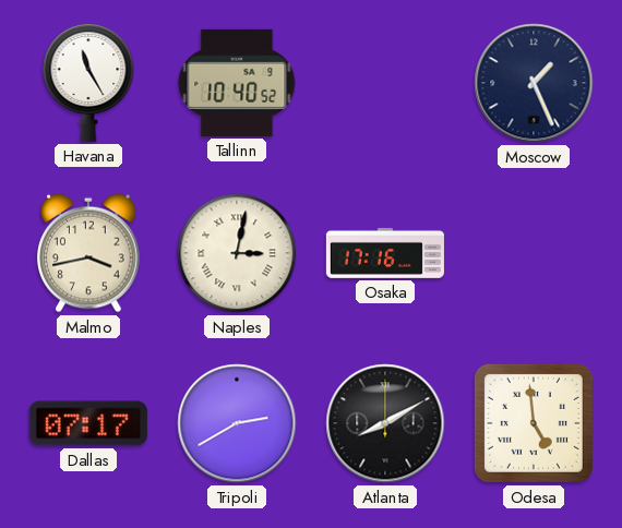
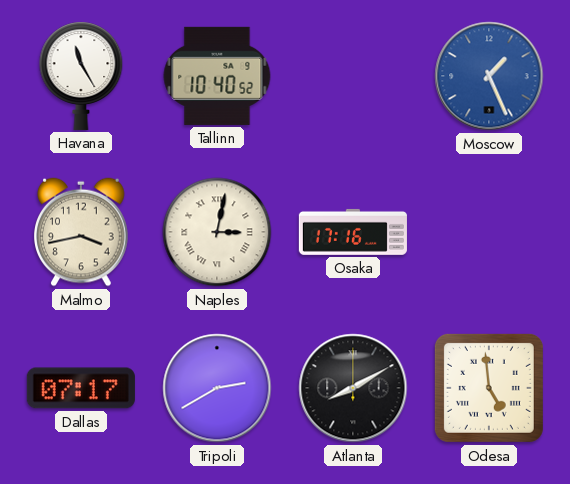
Moscow dial: navy -> blue
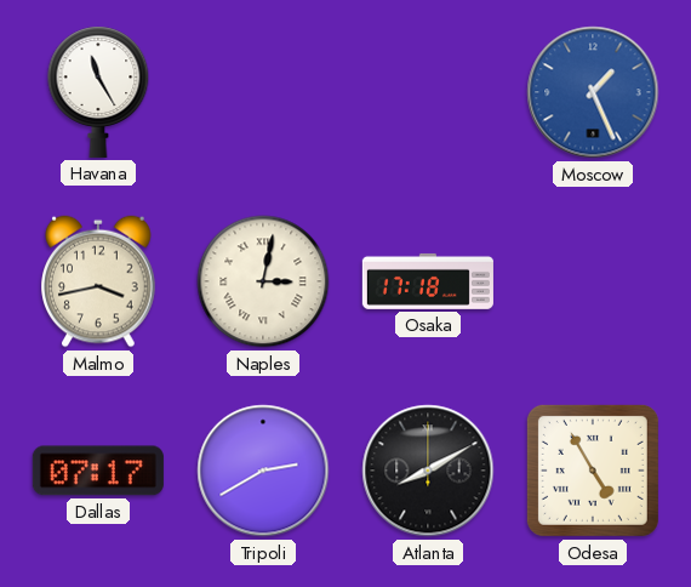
Tallinn: 10:40 -> none
Osaka: 17:16 -> 17:18
Odesa: 4:59 -> 4:55
